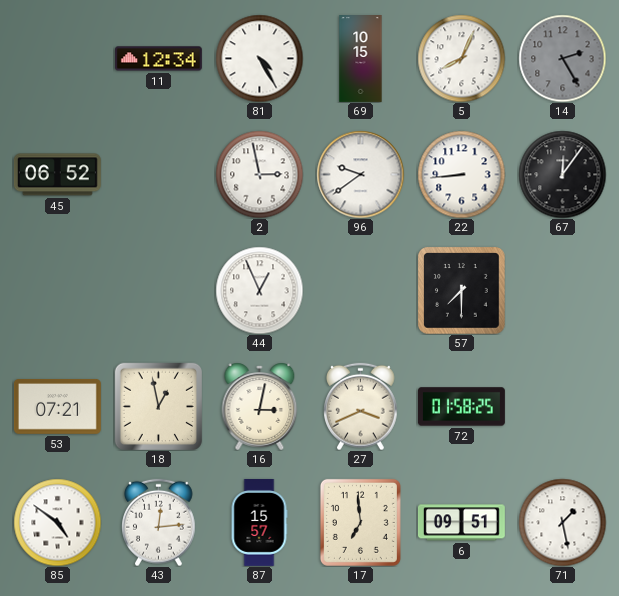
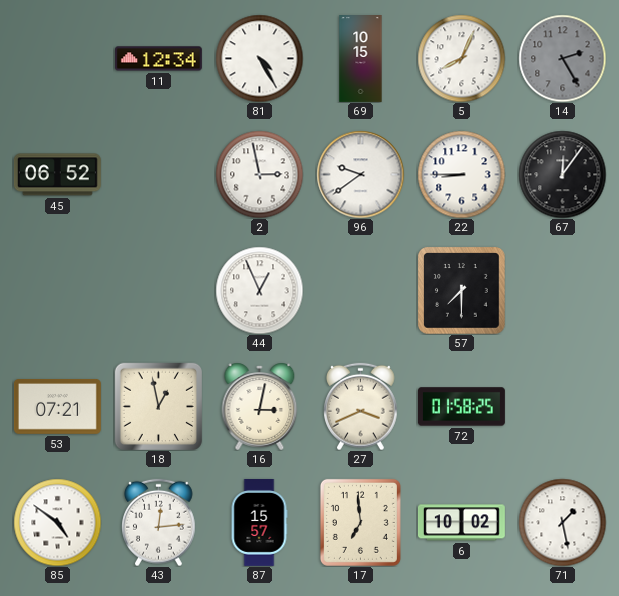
22: 8:44 -> 8:45
6: 09:51 -> 10:02
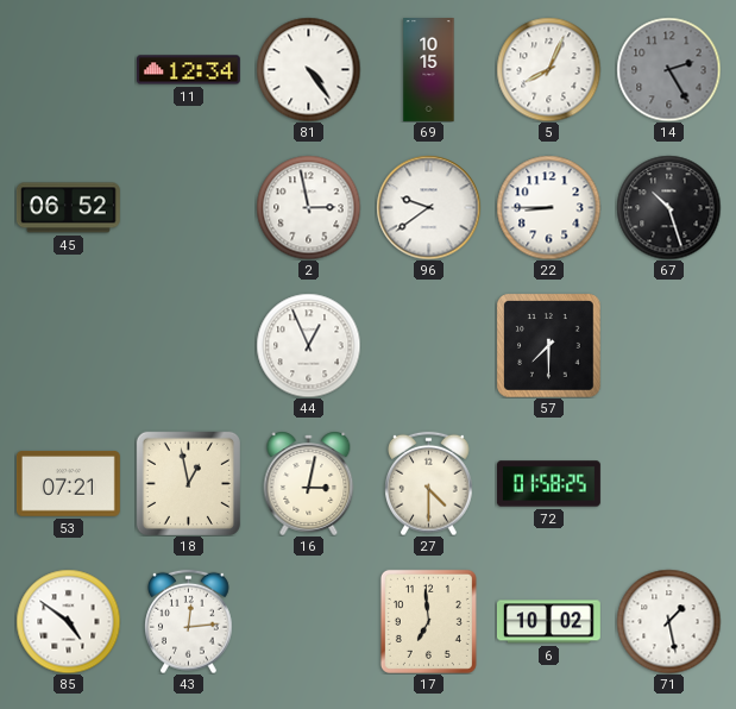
81: 4:25 -> 4:24
67: 12:06 -> 10:27
27: 3:41 -> 4:30
87: 15:57 -> none
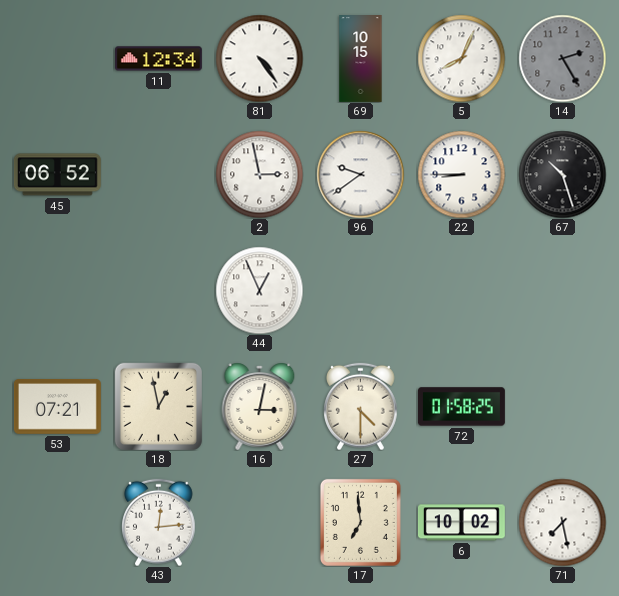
57: 7:30 -> none
85: 4:51 -> none
71: 1:28 -> 7:28
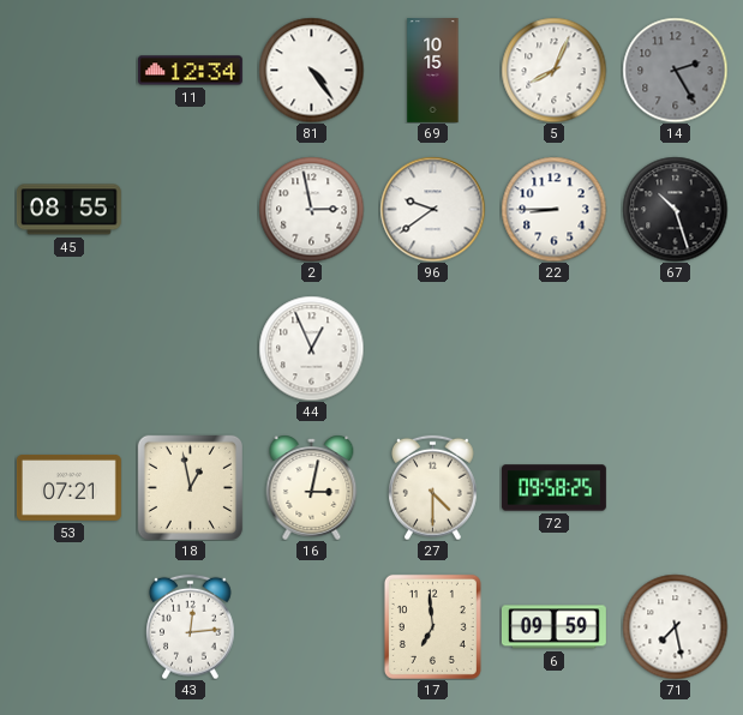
45: 06:52 -> 08:55
72: 01:58 -> 09:58
6: 10:02 -> 09:59
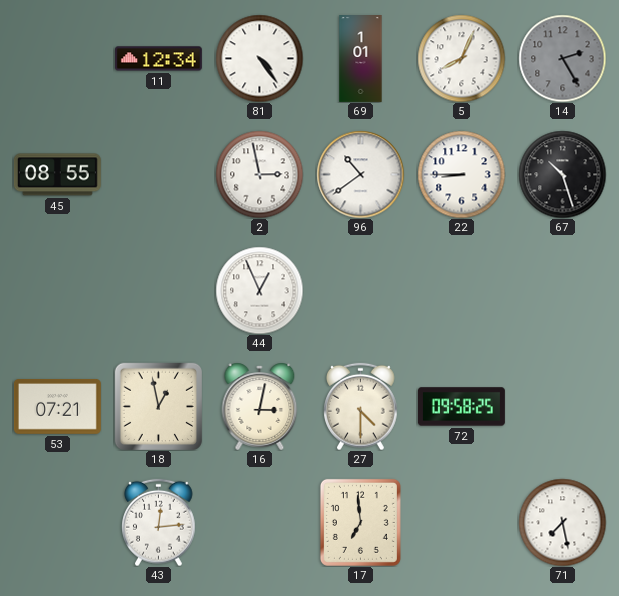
69: 10:15 -> 1:01
96: 9:39 -> 10:39
6: 09:59 -> none
